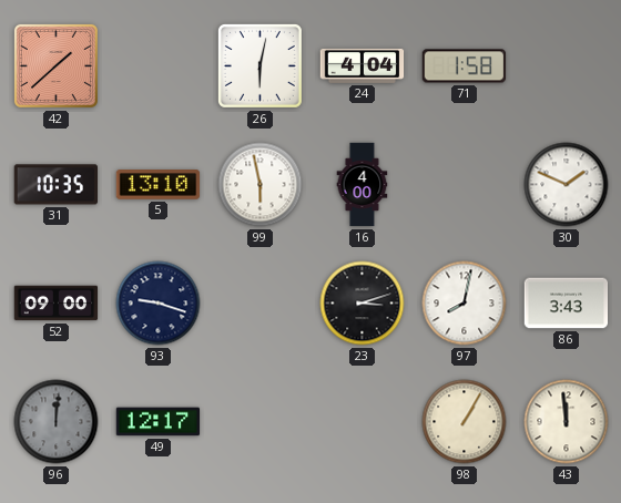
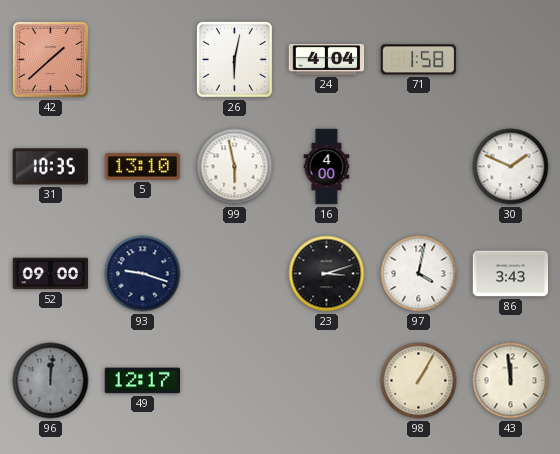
97: 8:02 -> 4:02
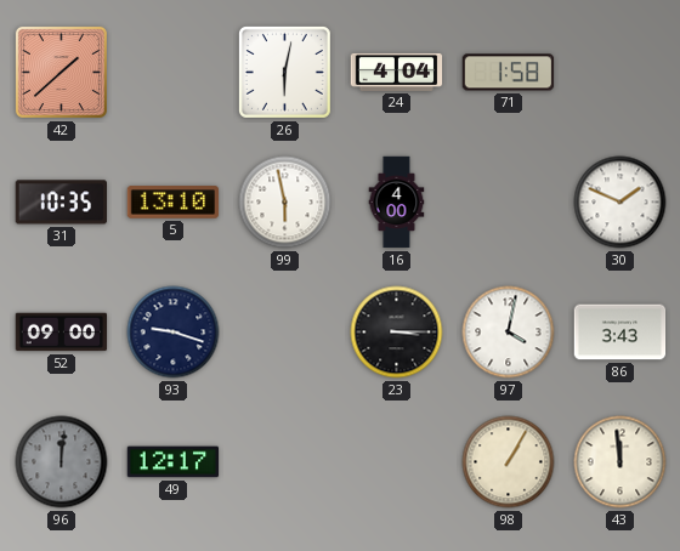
23: 3:12 -> 3:15
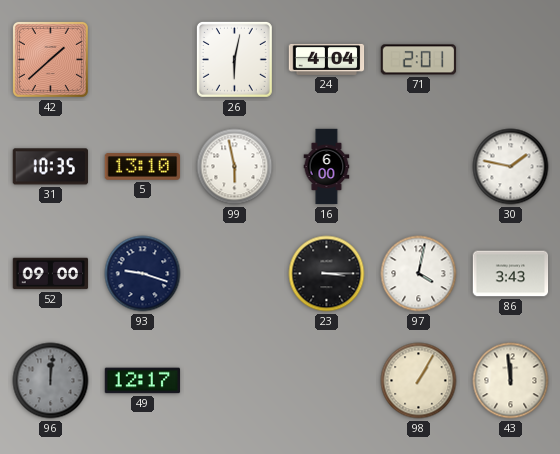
71: 1:58 -> 2:01
16: 4:00 -> 6:00
30: 1:49 -> 1:47
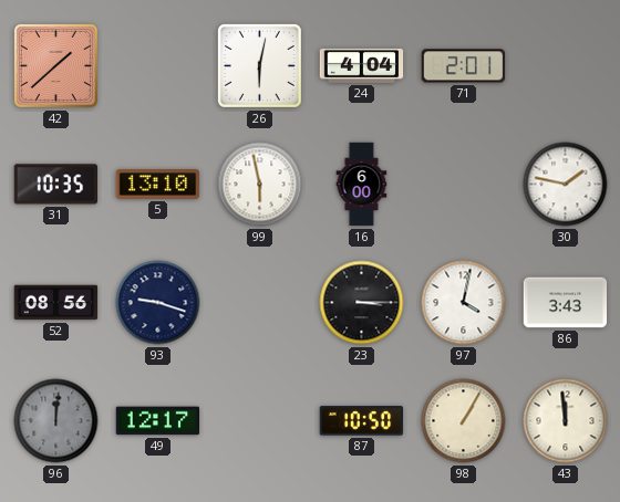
52: 09:00 -> 08:56
87: none -> 10:50
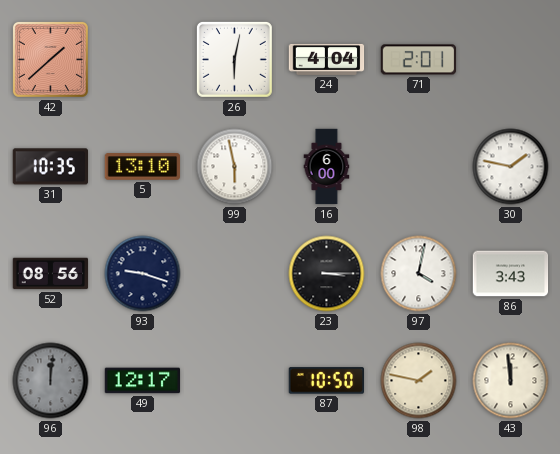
98: 1:05 -> 1:47
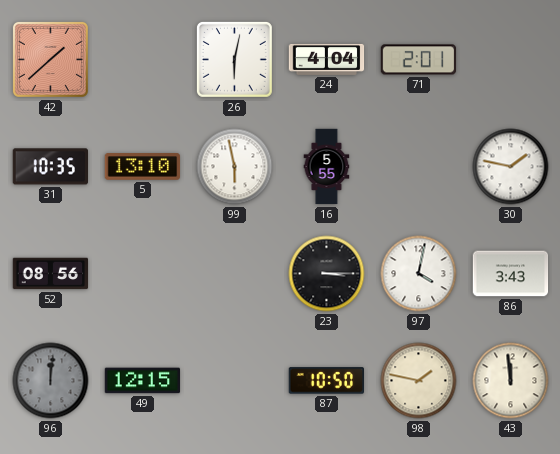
16: 6:00 -> 5:55
93: 9:18 -> none
49: 12:17 -> 12:15
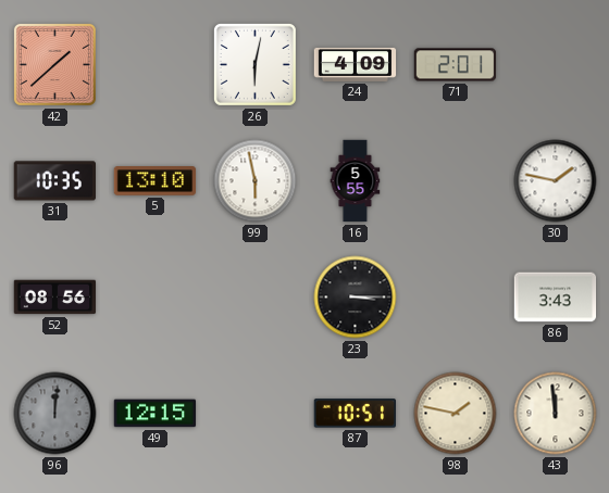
24: 4:04 -> 4:09
97: 4:02 -> none
87: 10:50 -> 10:51
